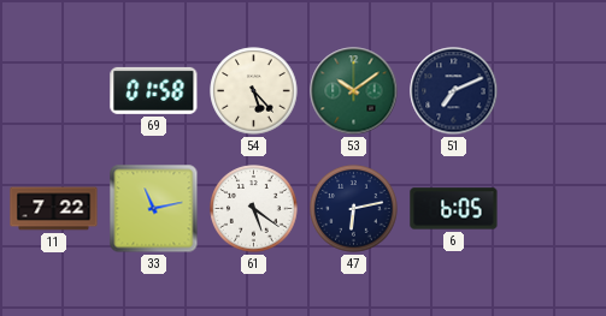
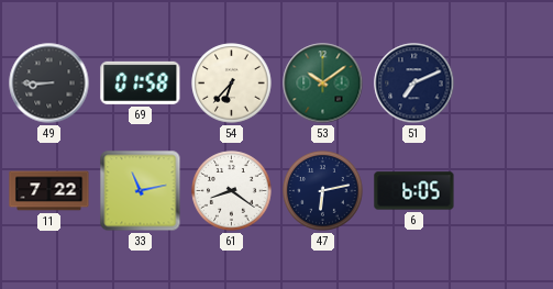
49: none -> 8:45
54: 5:23 -> 6:37
61: 5:21 -> 8:21
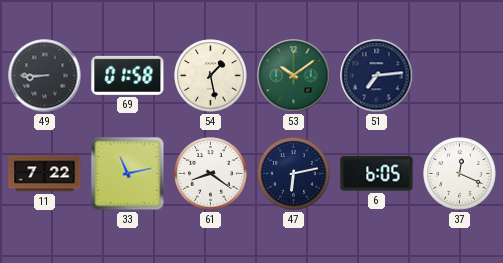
54: 6:37 -> 1:28
51: 7:11 -> 7:14
37: none -> 12:19
